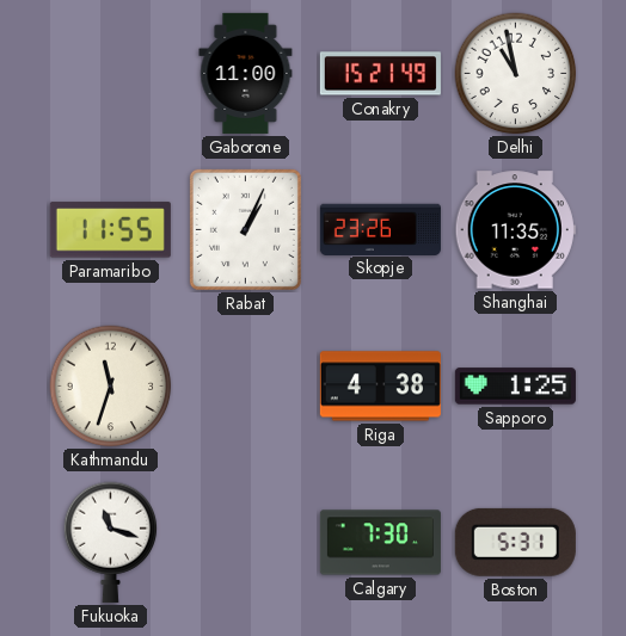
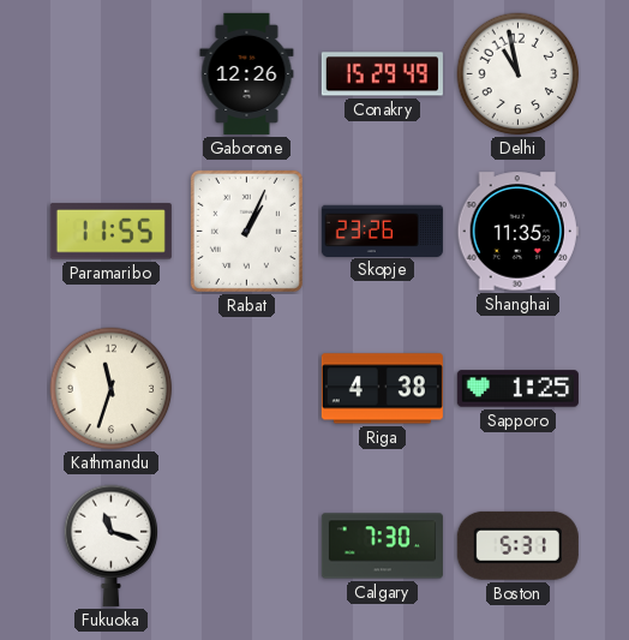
Gaborone: 11:00 -> 12:26
Conakry: 15:21 -> 15:29
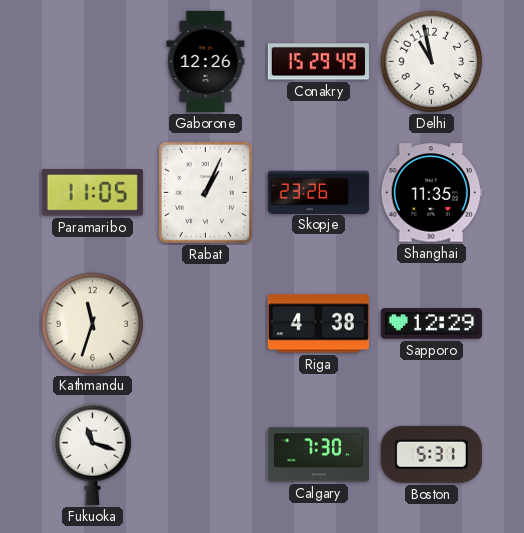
Paramaribo: 11:55 -> 11:05
Sapporo: 1:25 -> 12:29
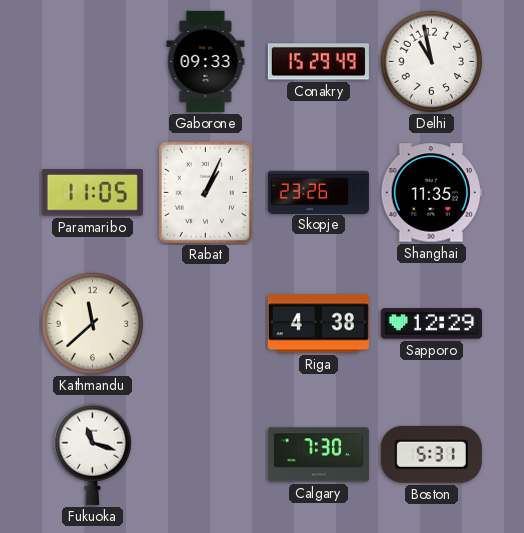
Gaborone: 12:26 -> 09:33
Kathmandu: 11:33 -> 11:38
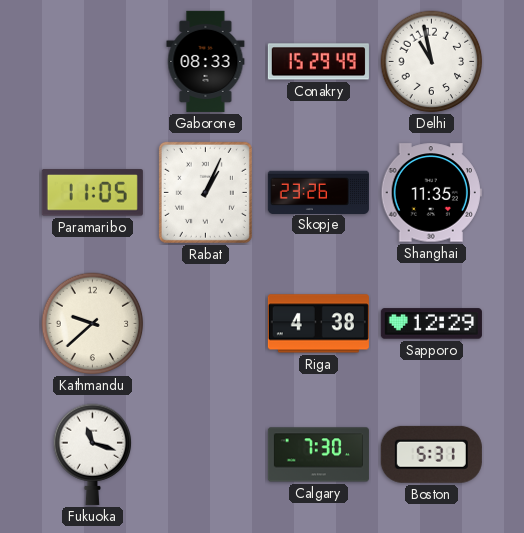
Gaborone: 09:33 -> 08:33
Kathmandu: 11:38 -> 9:38
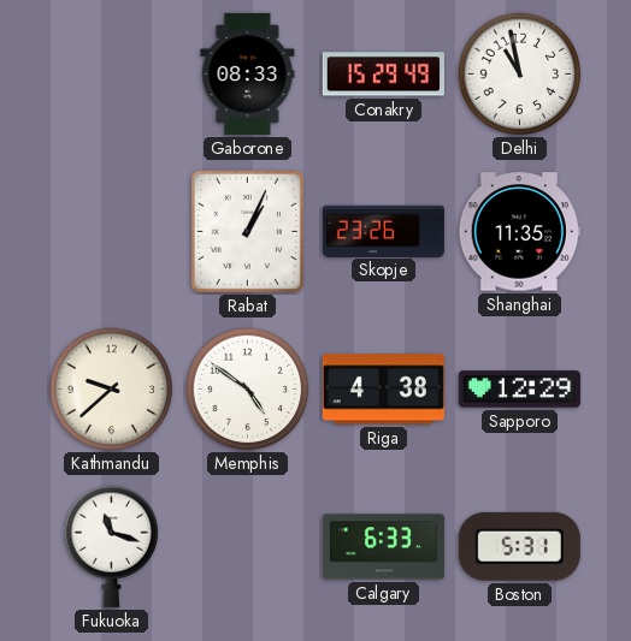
Paramaribo: 11:05 -> none
Memphis: none -> 4:51
Calgary: 7:30 -> 6:33
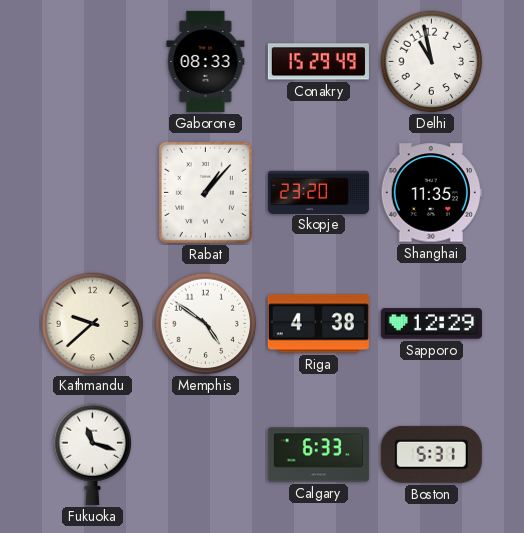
Rabat: 1:04 -> 1:07
Skopje: 23:26 -> 23:20
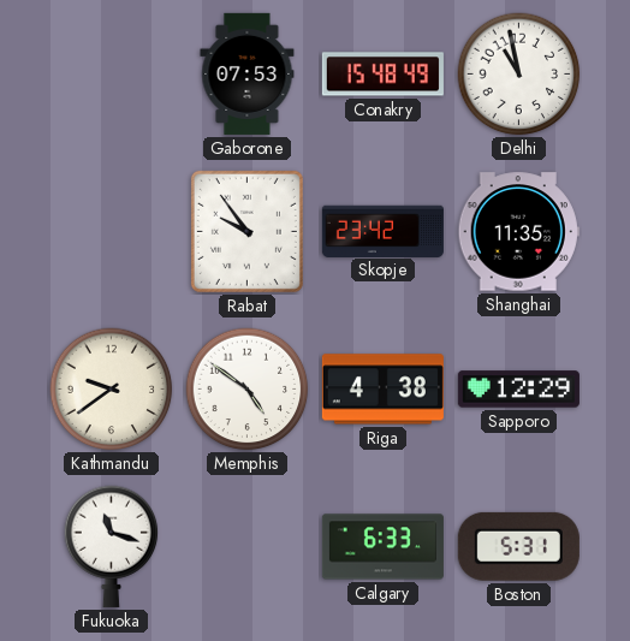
Gaborone: 08:33 -> 07:53
Conakry: 15:29 -> 15:48
Rabat: 1:07 -> 9:54
Skopje: 23:20 -> 23:42
Kathmandu: 9:38 -> 9:39
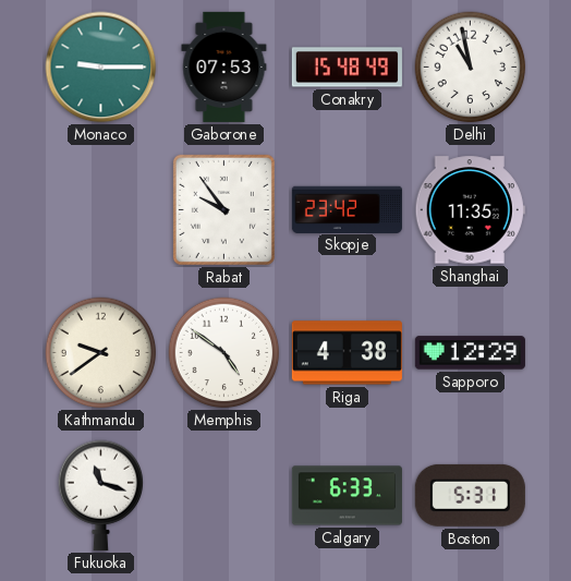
Monaco: none -> 9:15
